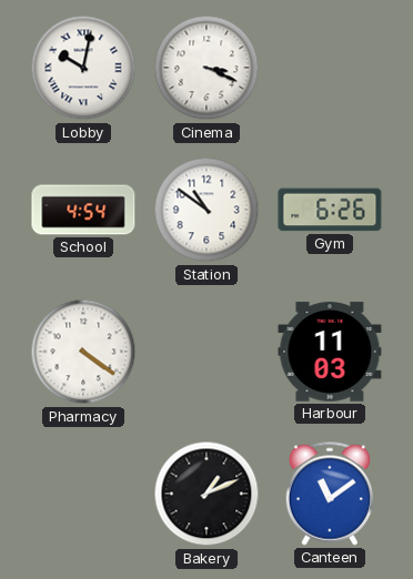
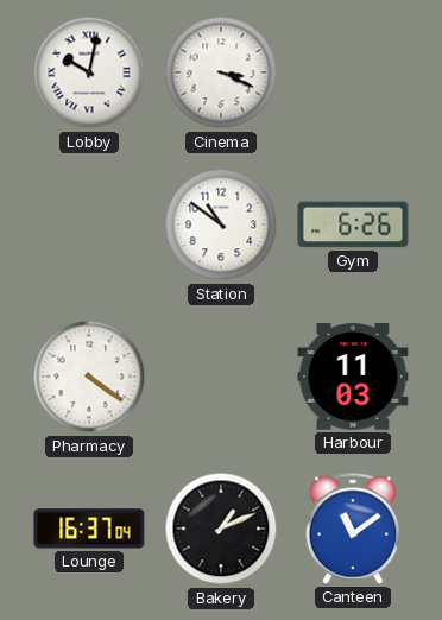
School: 4:54 -> none
Lounge: none -> 16:37
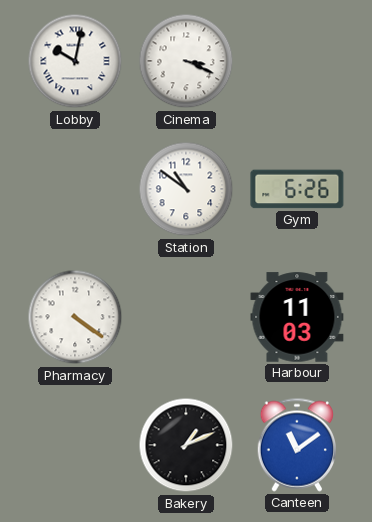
Lounge: 16:37 -> none
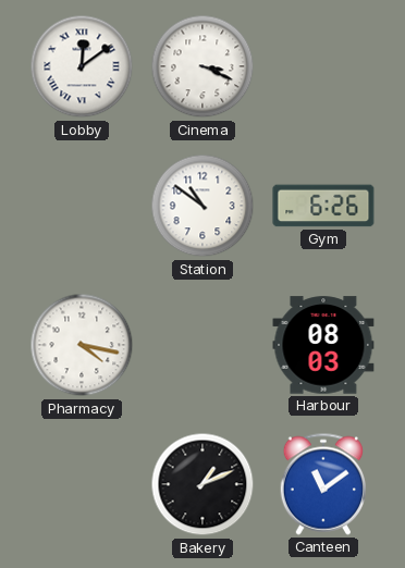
Lobby: 10:02 -> 12:09
Pharmacy: 4:21 -> 4:17
Harbour: 11:03 -> 08:03
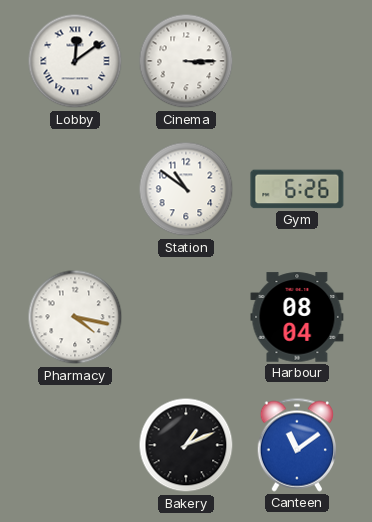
Cinema: 3:19 -> 3:15
Harbour: 08:03 -> 08:04
